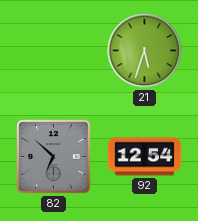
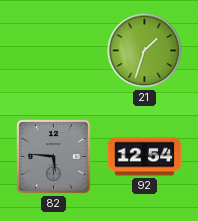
21: 5:33 -> 1:33
82: 6:52 -> 5:46
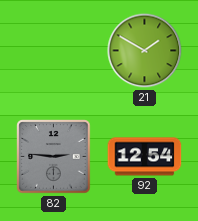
21: 1:33 -> 1:50
82: 5:46 -> 2:46
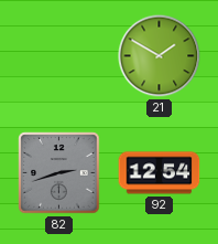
82: 2:46 -> 2:42
